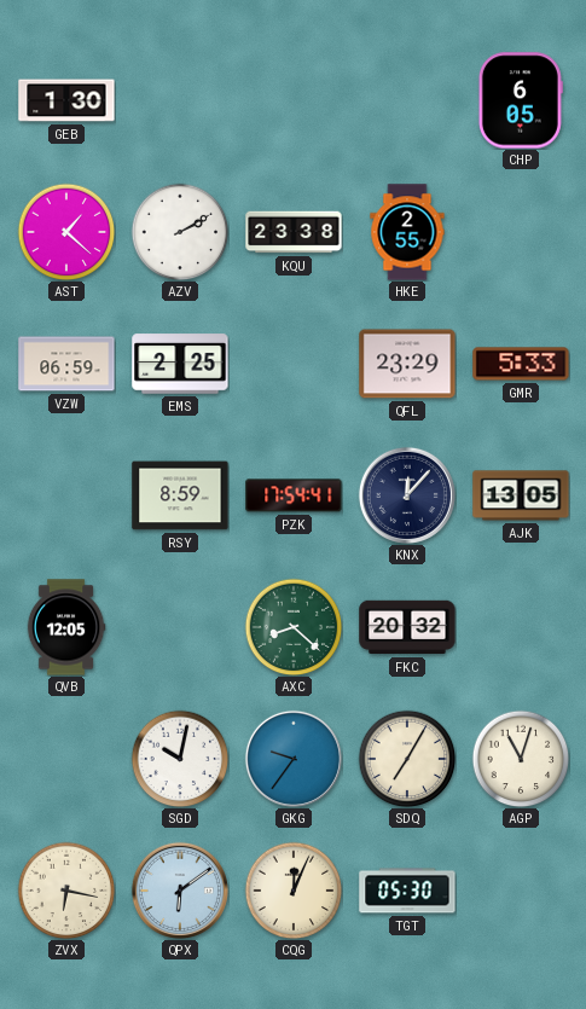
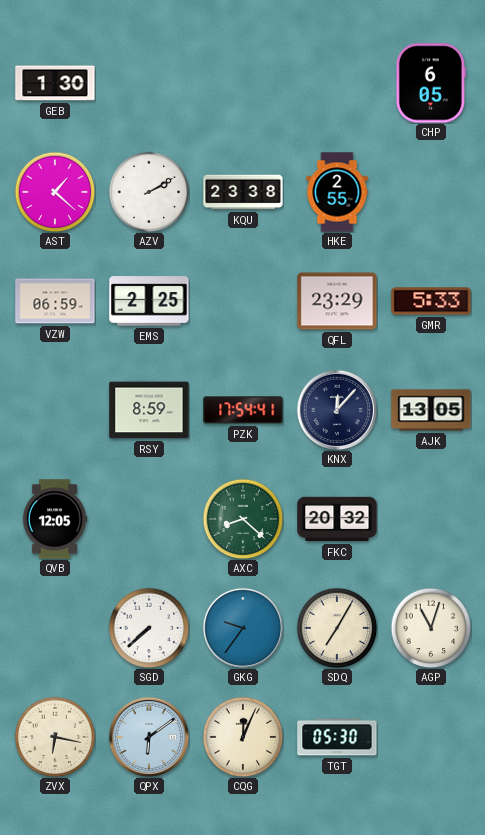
SGD: 10:02 -> 7:38
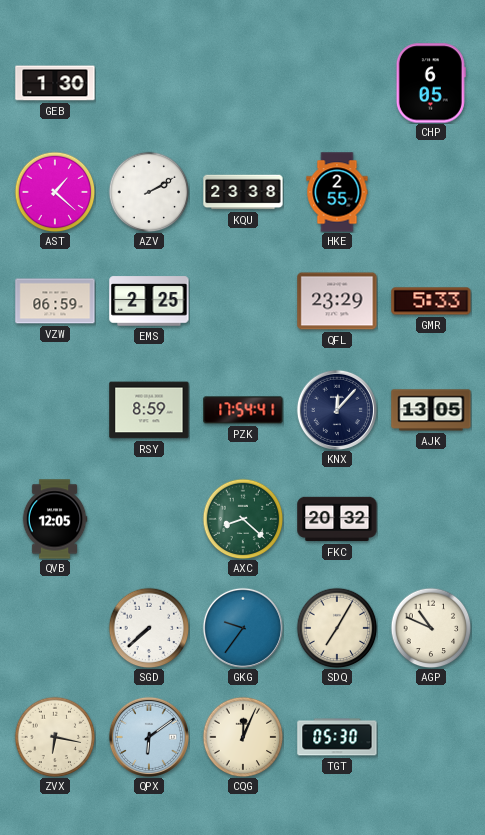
AGP: 11:03 -> 10:49
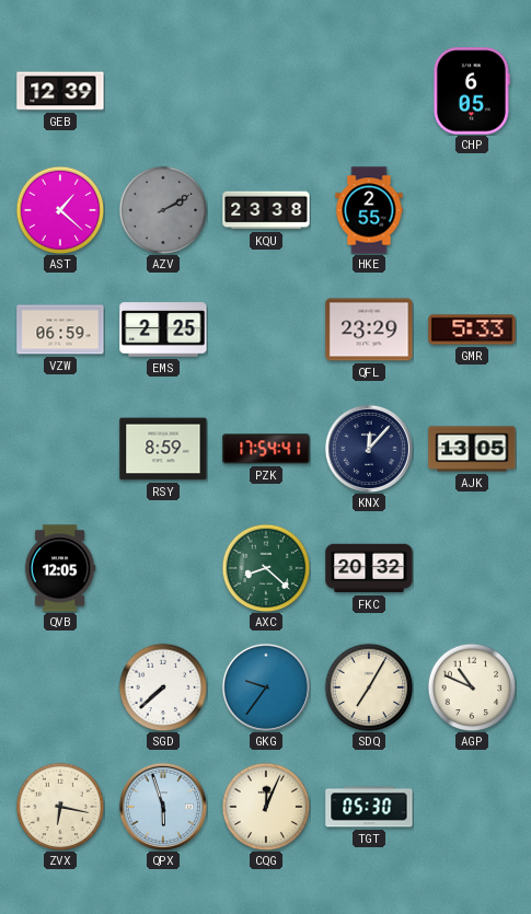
GEB: 1:30 -> 12:39
AZV dial: white -> grey
QPX: 6:09 -> 5:57
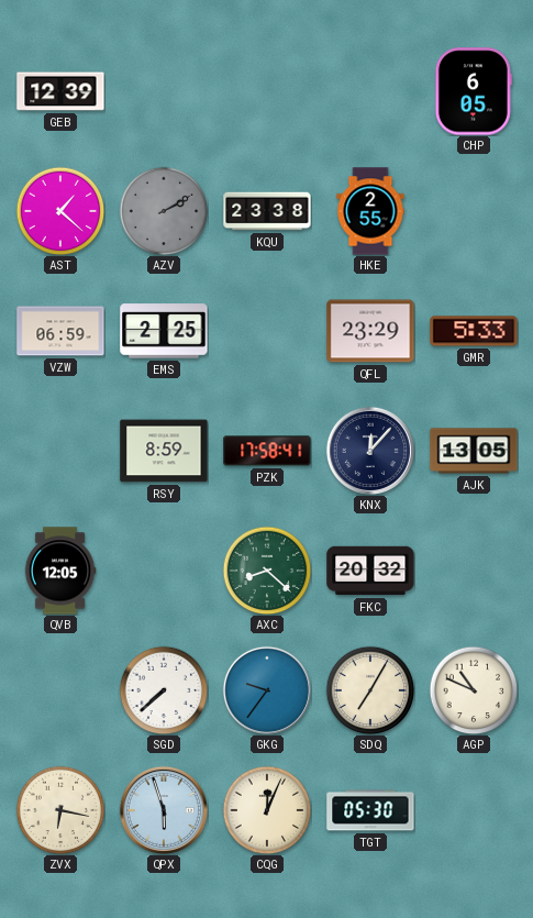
PZK: 17:54 -> 17:58
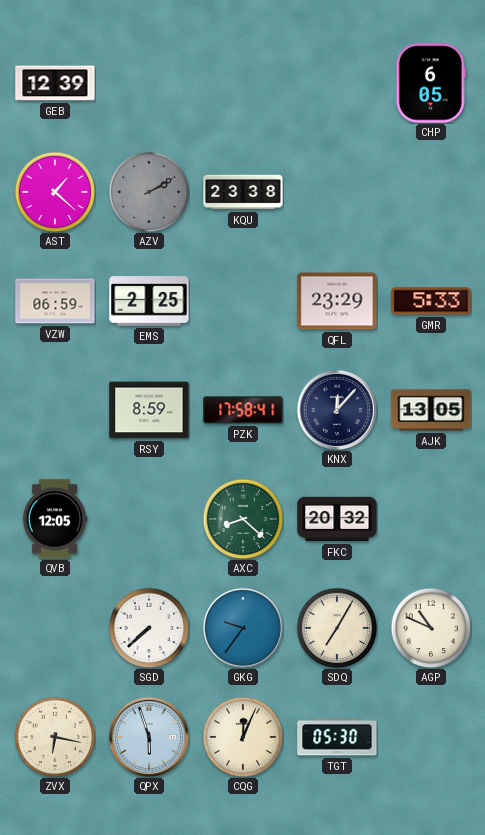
HKE: 2:55 -> none
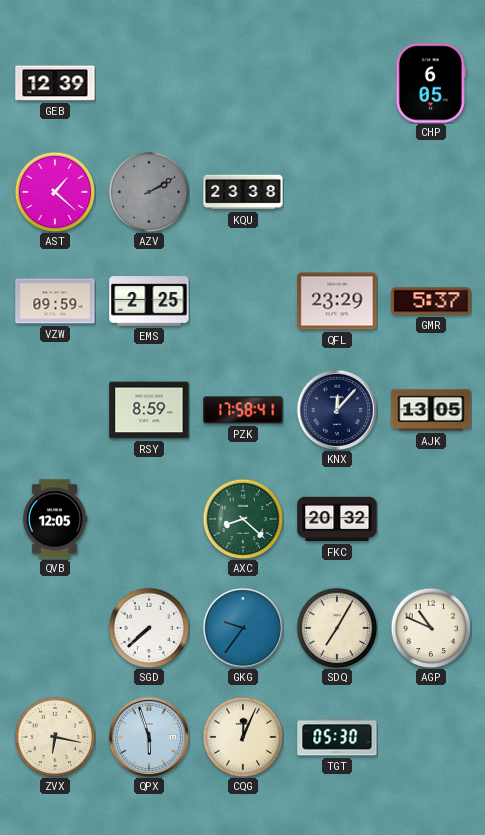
VZW: 06:59 -> 09:59
GMR: 5:33 -> 5:37
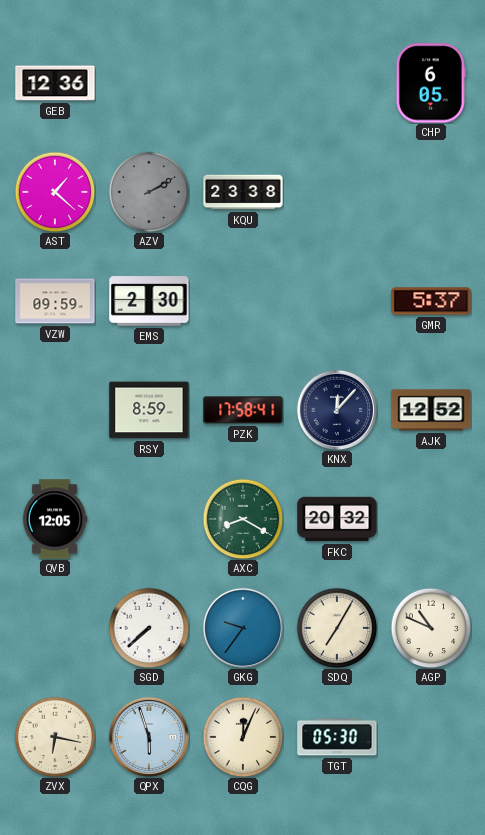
GEB: 12:39 -> 12:36
EMS: 2:25 -> 2:30
QFL: 23:29 -> none
AJK: 13:05 -> 12:52
AXC: 8:22 -> 8:20
